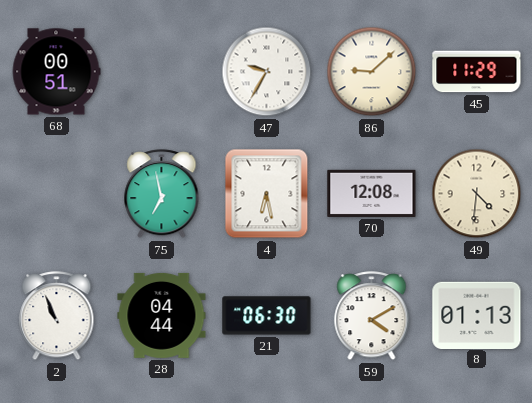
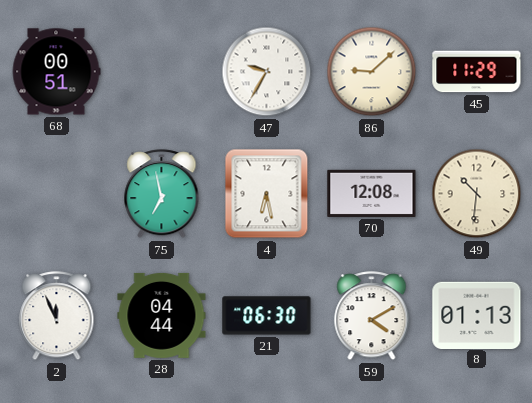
49: 4:31 -> 10:31
2: 10:56 -> 11:56
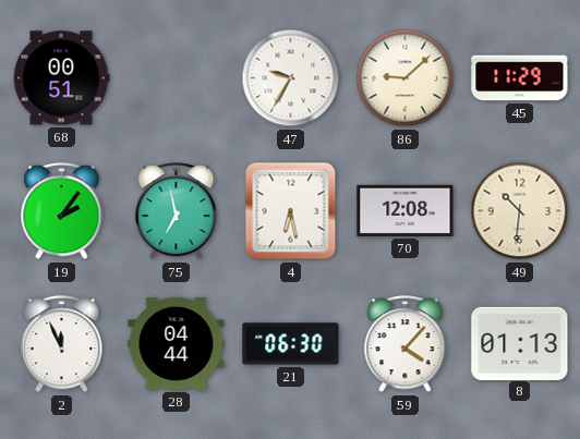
19: none -> 2:06
59: 4:10 -> 4:07
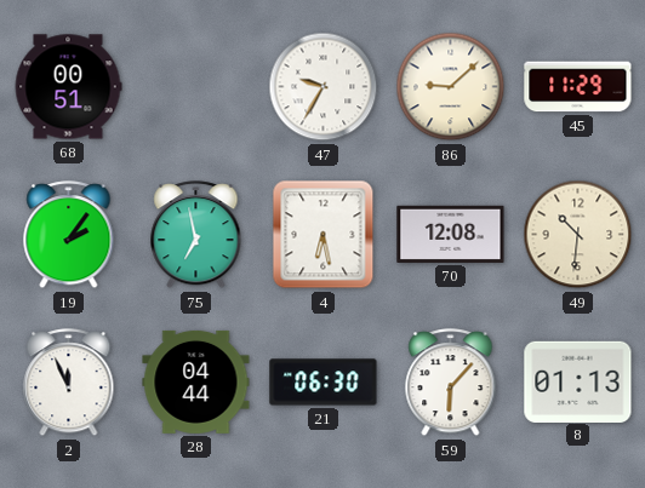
59: 4:07 -> 6:07
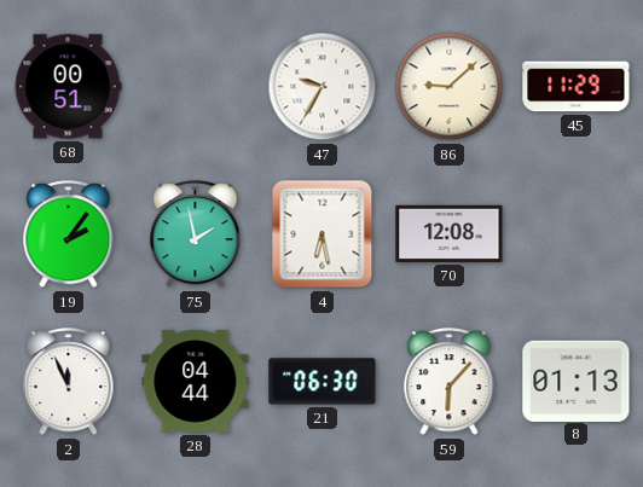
75: 6:58 -> 1:58
49: 10:31 -> none
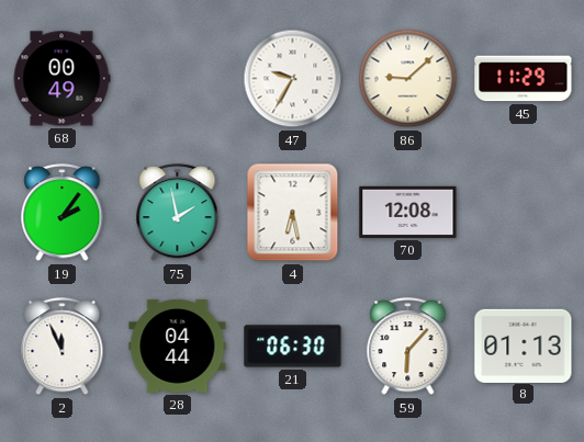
68: 00:51 -> 00:49
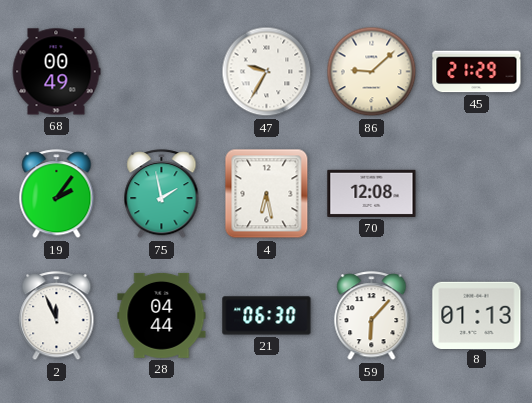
45: 11:29 -> 21:29
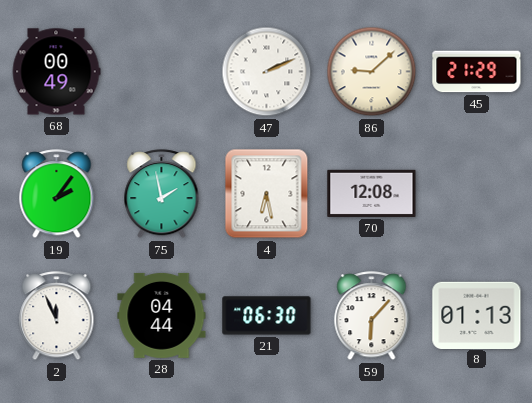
47: 9:35 -> 2:11
